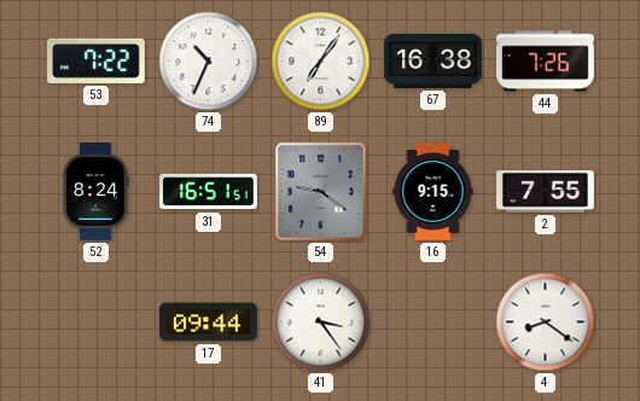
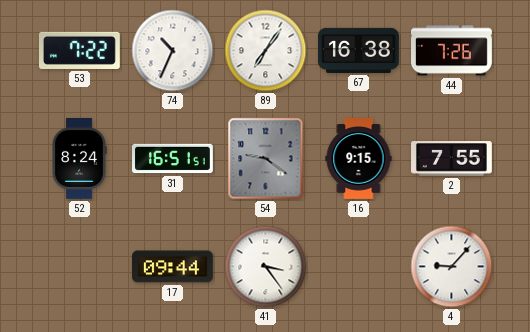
4: 8:21 -> 9:07
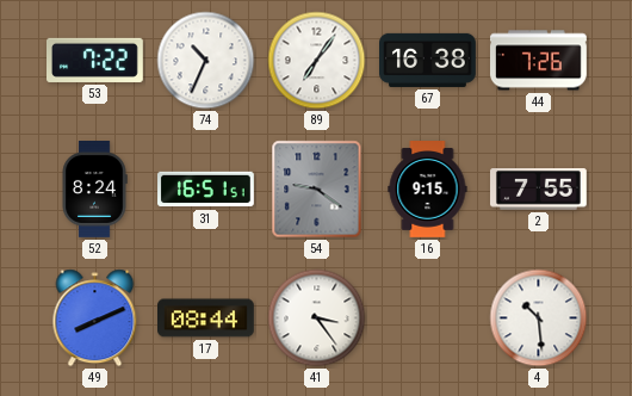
49: none -> 8:11
17: 09:44 -> 08:44
4: 9:07 -> 10:29
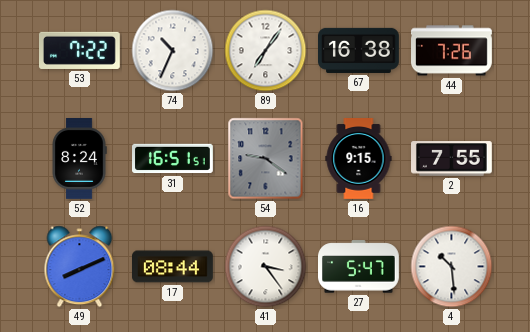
27: none -> 5:47
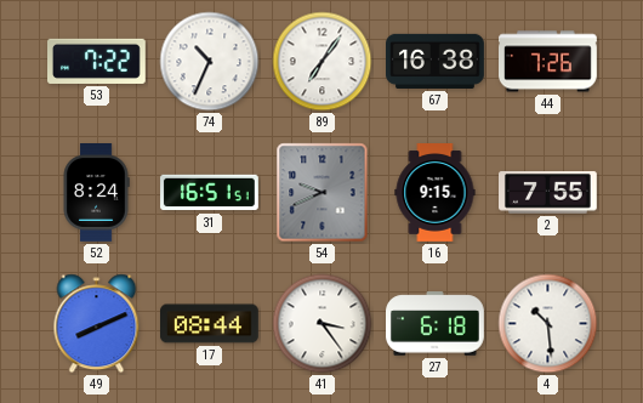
54: 9:21 -> 9:41
27: 5:47 -> 6:18
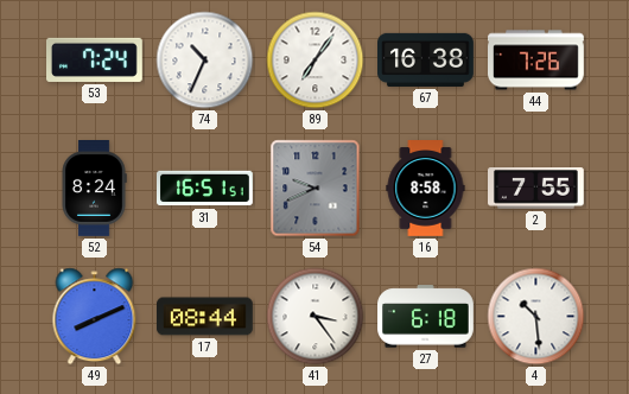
53: 7:22 -> 7:24
16: 9:15 -> 8:58
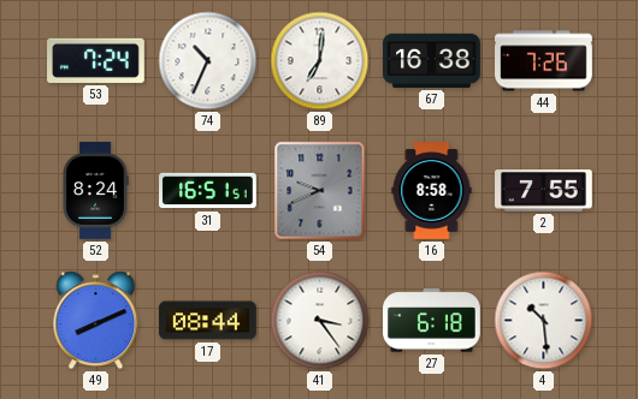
89: 7:06 -> 7:01
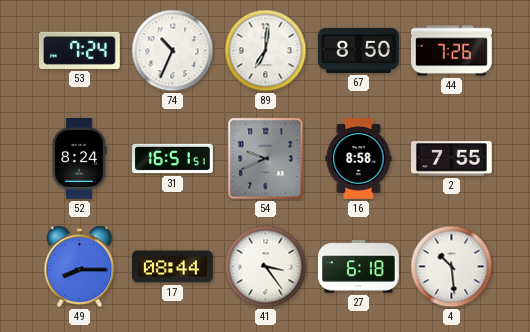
67: 16:38 -> 8:50
49: 8:11 -> 8:15
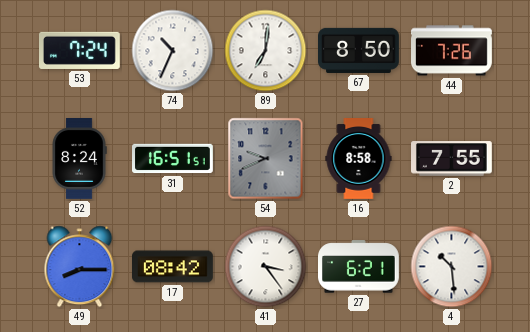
17: 08:44 -> 08:42
27: 6:18 -> 6:21
